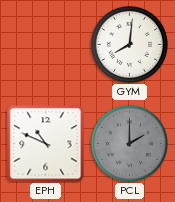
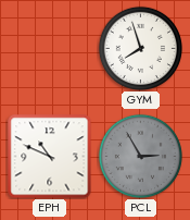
GYM: 8:01 -> 7:57
PCL: 2:00 -> 2:55
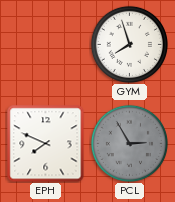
EPH: 10:49 -> 7:49
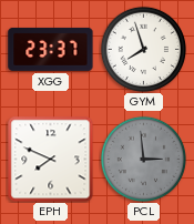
XGG: none -> 23:37
PCL: 2:55 -> 2:59
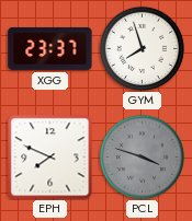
PCL: 2:59 -> 3:48
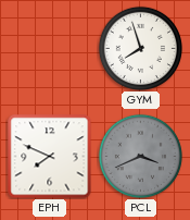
XGG: 23:37 -> none
PCL: 3:48 -> 3:41
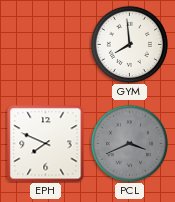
GYM: 7:57 -> 7:59
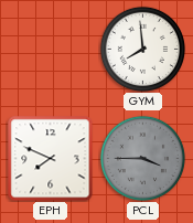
PCL: 3:41 -> 3:45
